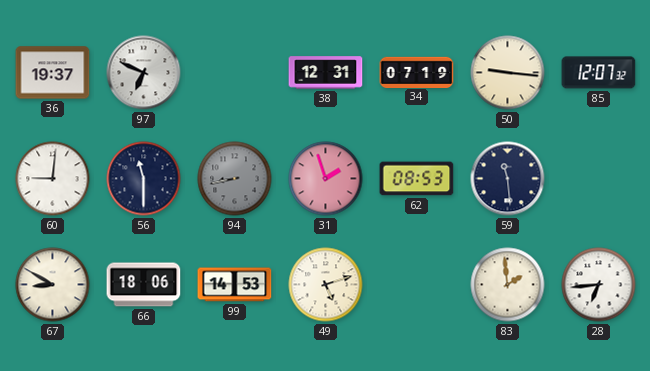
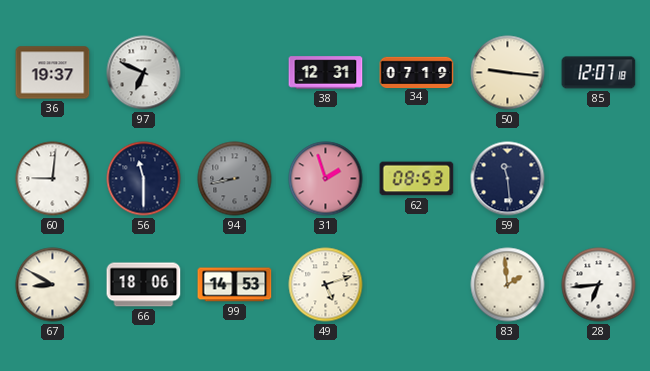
85: 12:07:32 -> 12:07:18
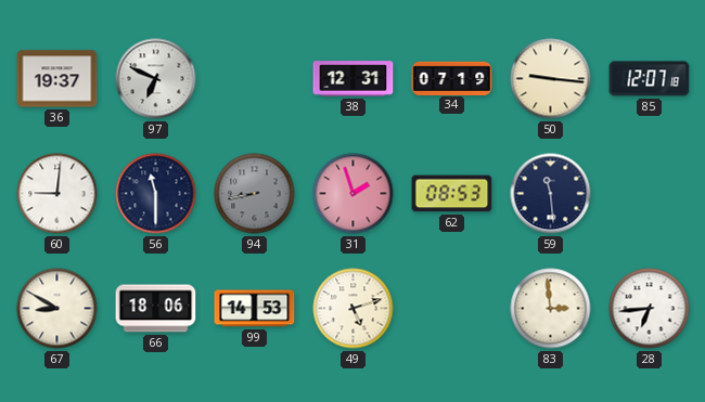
83: 1:59 -> 2:59
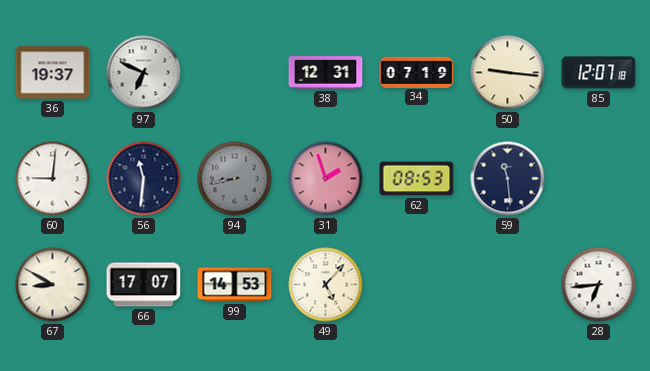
56: 11:30 -> 11:31
66: 18:06 -> 17:07
49: 5:12 -> 5:07
83: 2:59 -> none
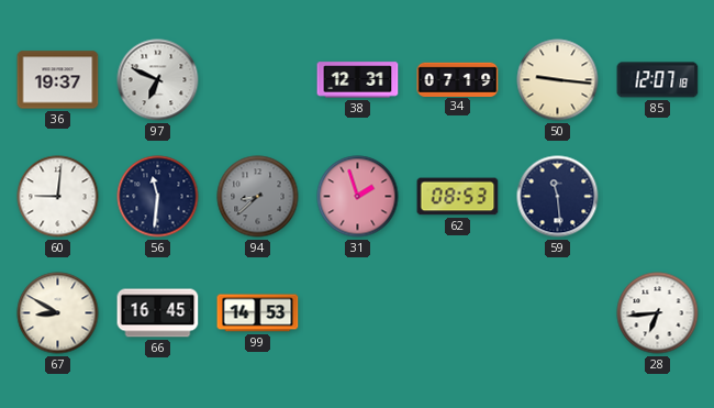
94: 8:43 -> 8:38
66: 17:07 -> 16:45
49: 5:07 -> none
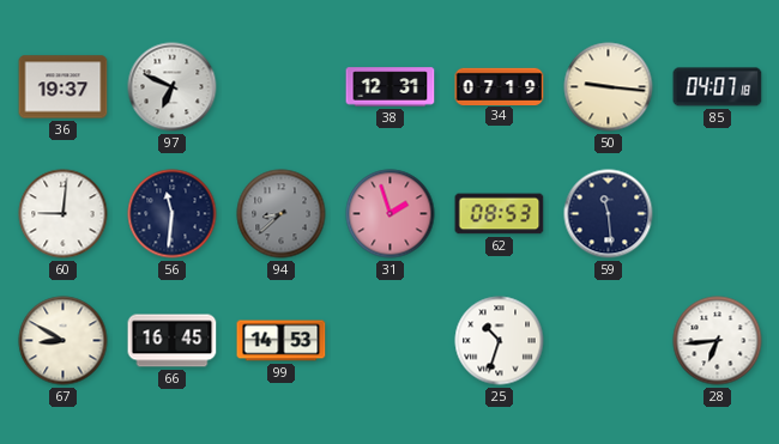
85: 12:07 -> 04:07
25: none -> 10:33
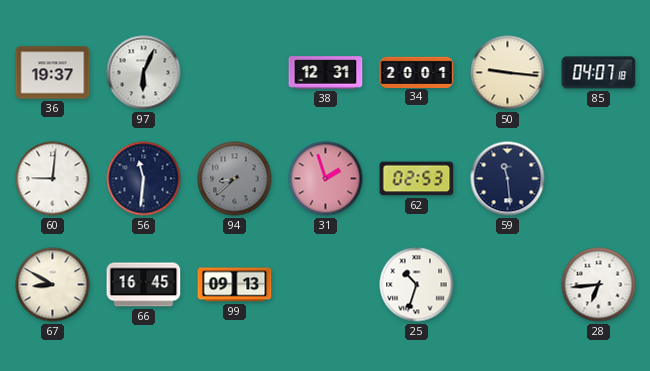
97: 6:49 -> 6:04
34: 07:19 -> 20:01
62: 08:53 -> 02:53
99: 14:53 -> 09:13
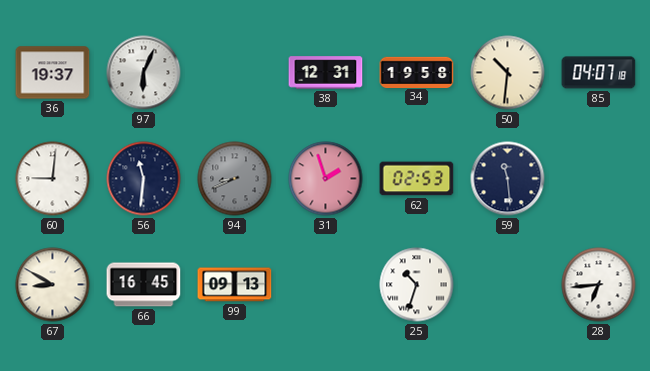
34: 20:01 -> 19:58
50: 9:16 -> 10:31
94: 8:38 -> 8:41
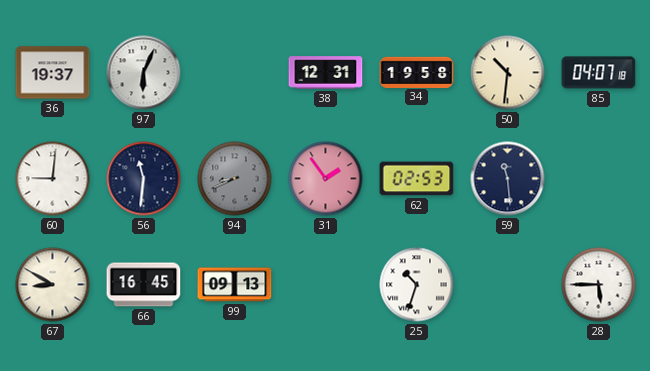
31: 1:57 -> 1:54
28: 6:44 -> 5:45
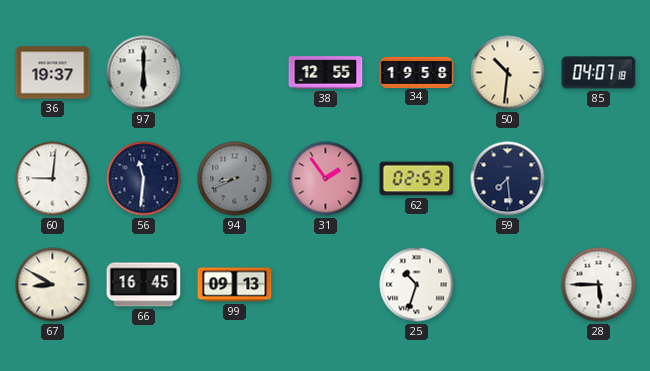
97: 6:04 -> 6:00
38: 12:31 -> 12:55
59: 11:29 -> 7:29
